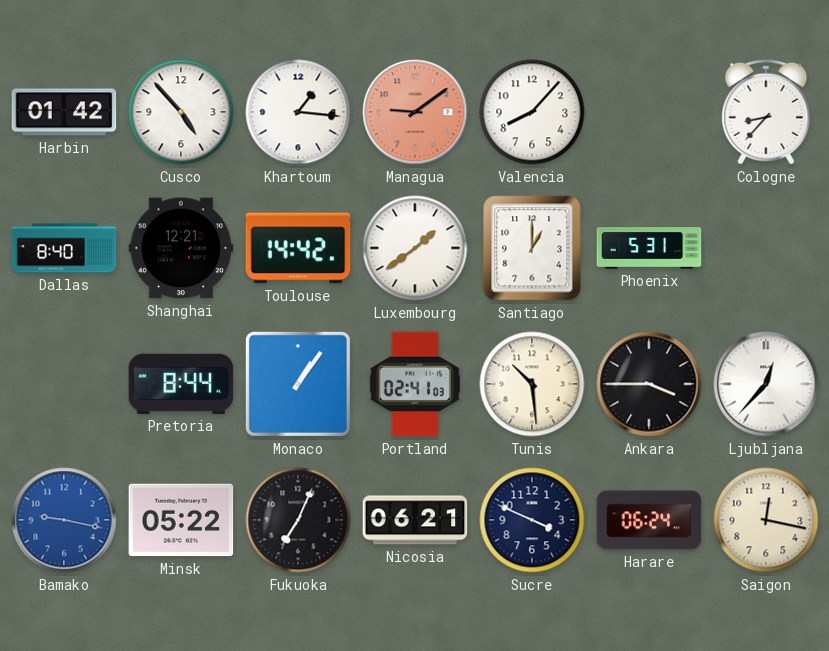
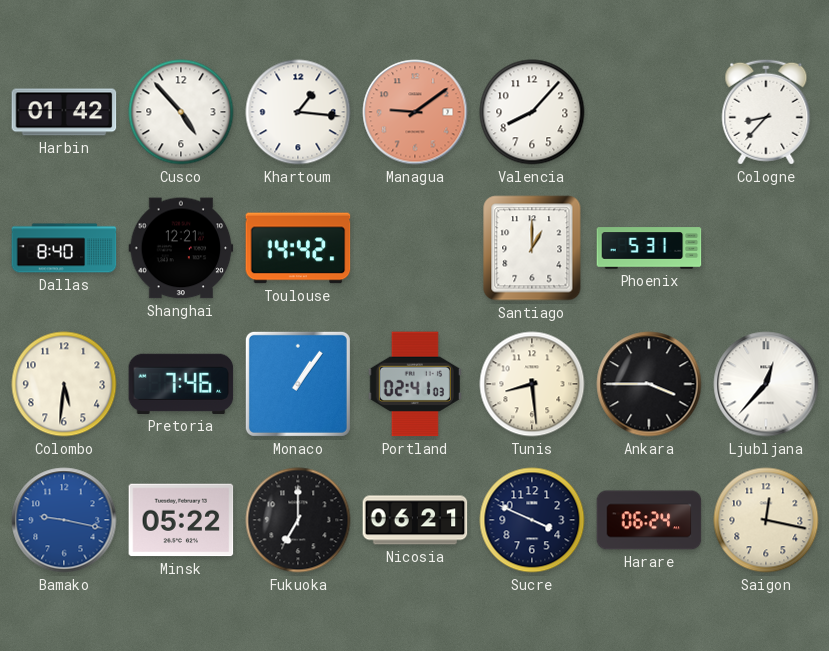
Luxembourg: 1:39 -> none
Colombo: none -> 5:31
Pretoria: 8:44 -> 7:46
Tunis: 10:29 -> 8:29
Fukuoka: 7:04 -> 7:00
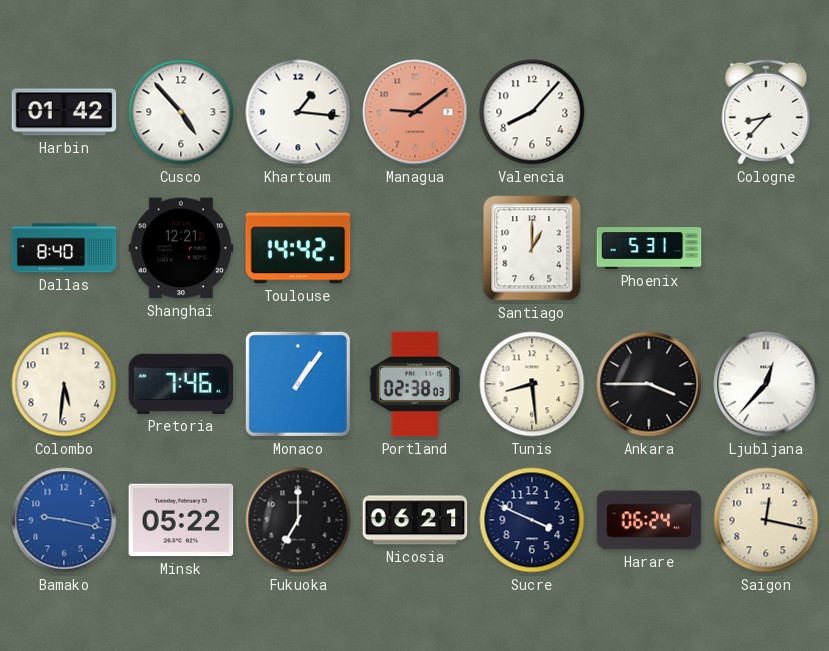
Portland: 02:41 -> 02:38
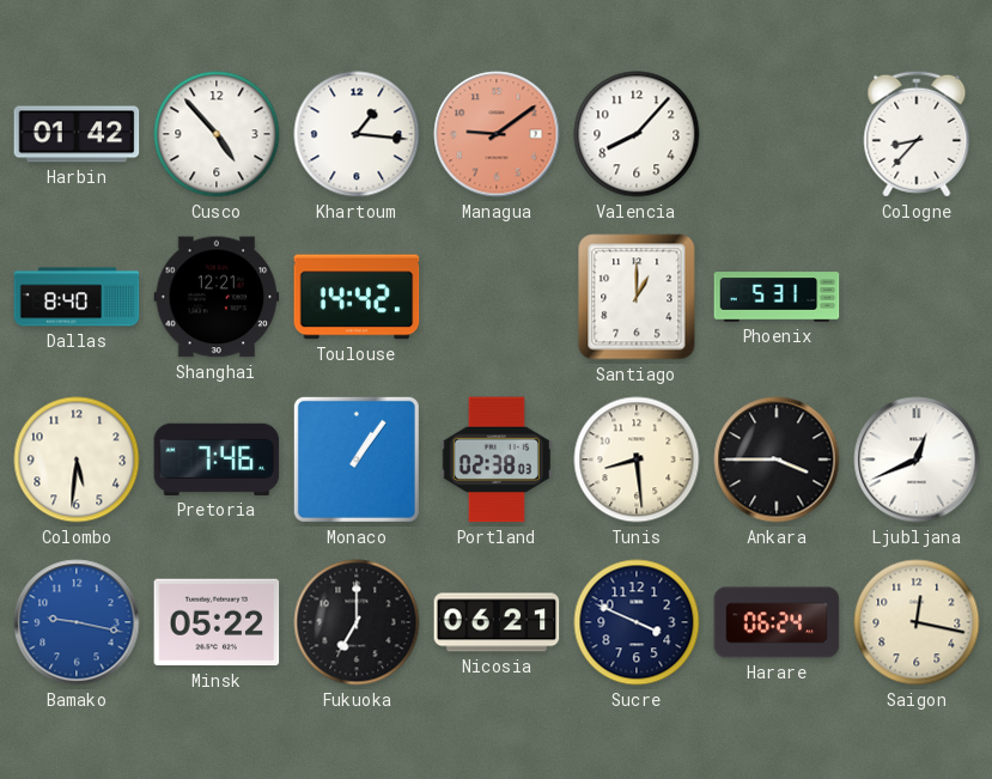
Ljubljana: 12:37 -> 12:41
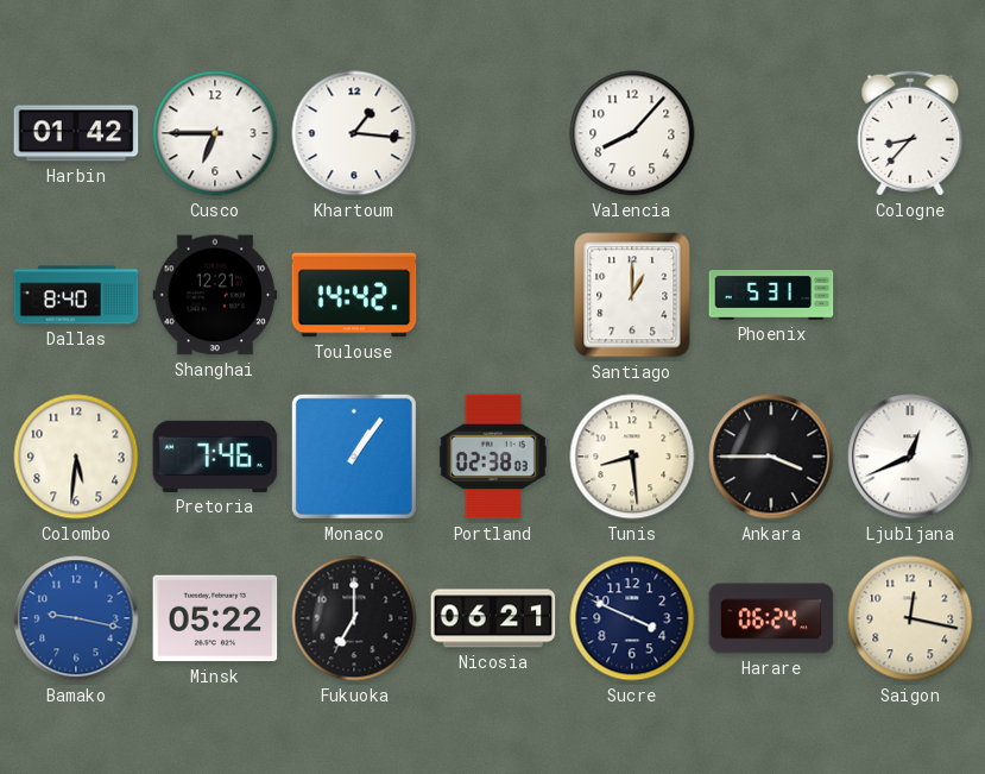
Cusco: 4:53 -> 6:45
Managua: 9:09 -> none
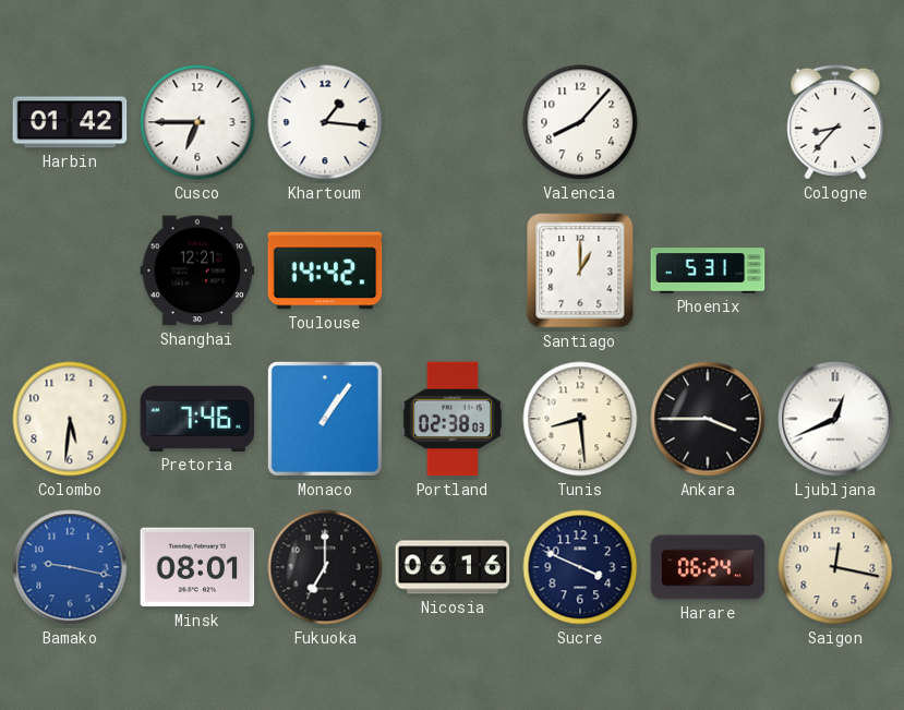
Dallas: 8:40 -> none
Minsk: 05:22 -> 08:01
Nicosia: 06:21 -> 06:16
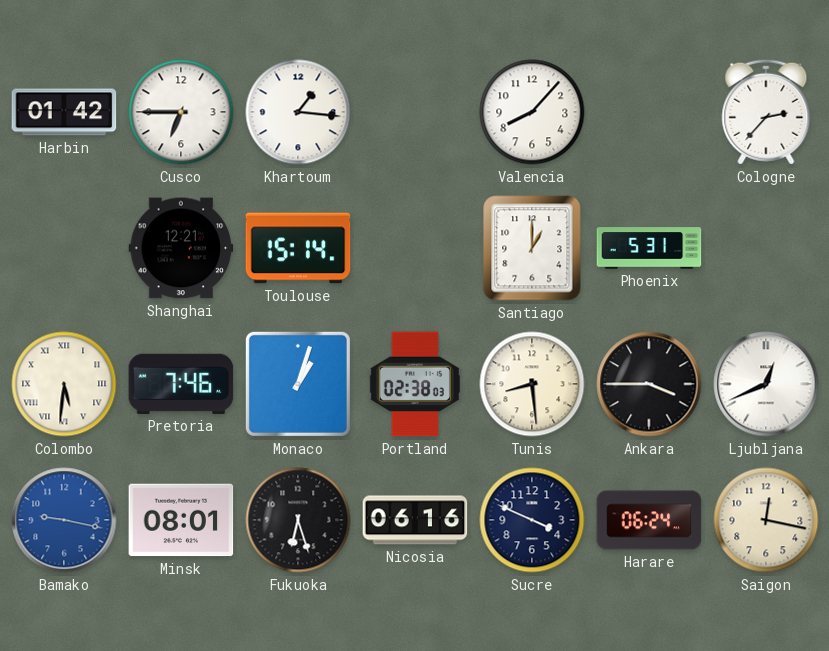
Cologne: 8:37 -> 2:37
Toulouse: 14:42 -> 15:14
Colombo numerals: Arabic -> Roman
Monaco: 1:06 -> 1:03
Fukuoka: 7:00 -> 6:27
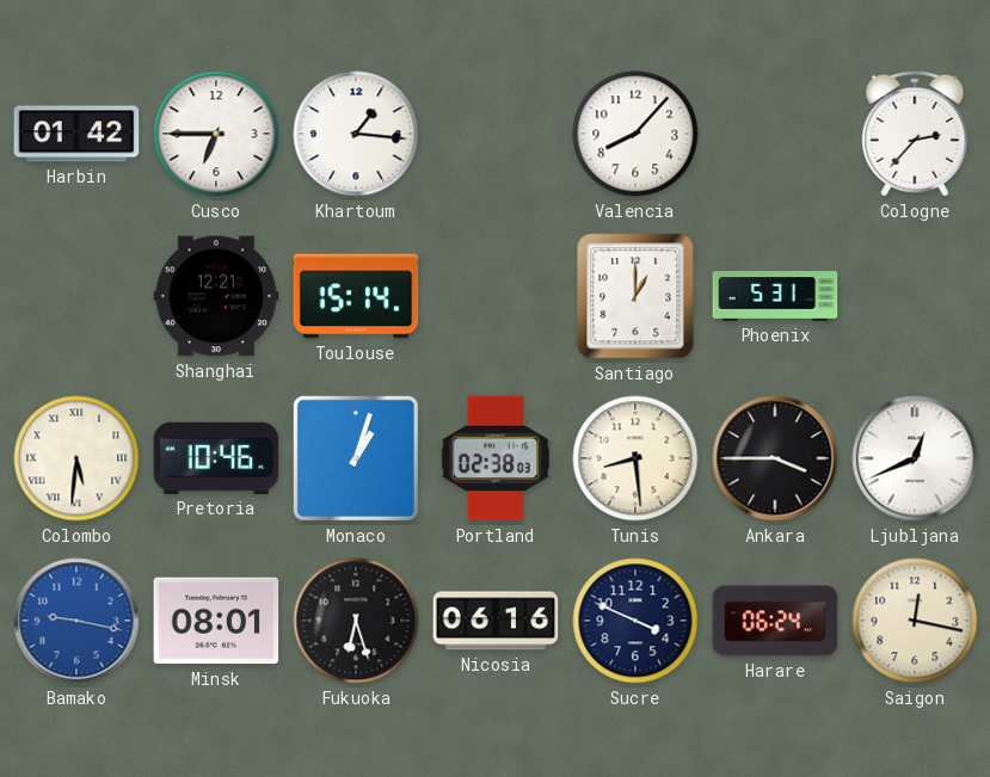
Pretoria: 7:46 -> 10:46
